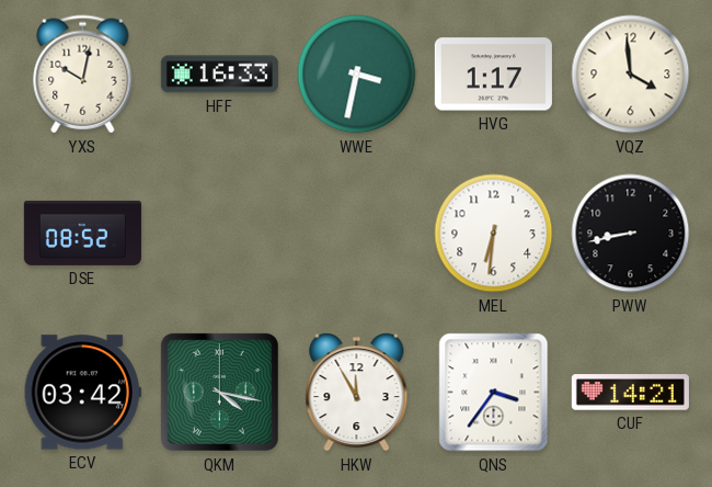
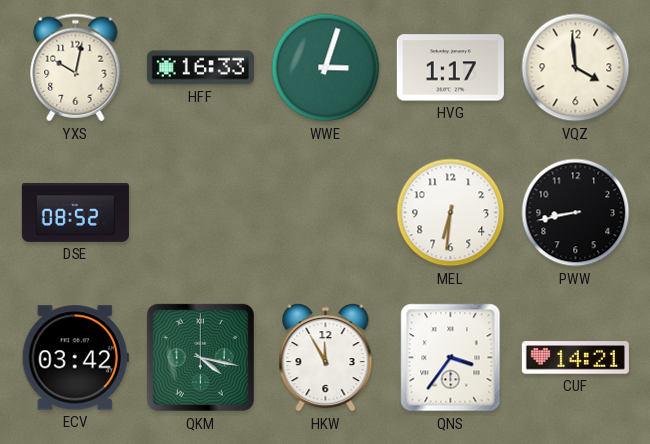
WWE: 3:32 -> 3:03
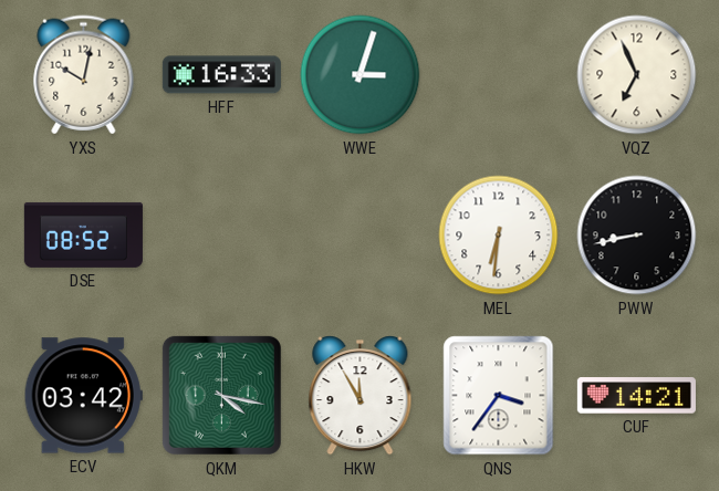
HVG: 1:17 -> none
VQZ: 3:59 -> 6:56
